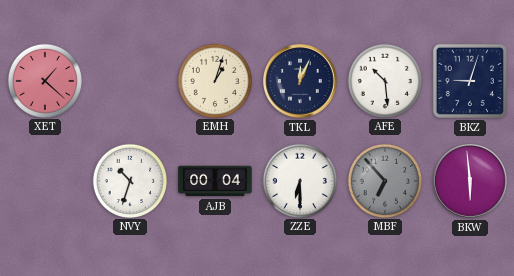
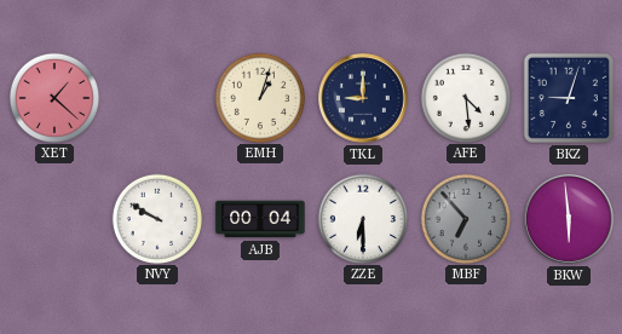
TKL: 12:04 -> 9:00
AFE: 10:29 -> 4:29
NVY: 10:33 -> 9:50
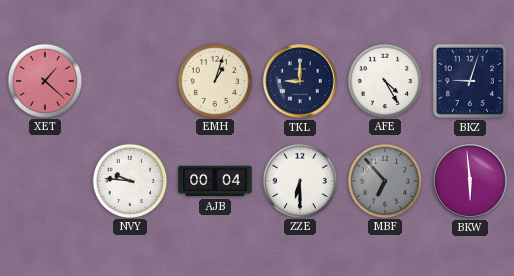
AFE: 4:29 -> 4:25
NVY: 9:50 -> 9:46
